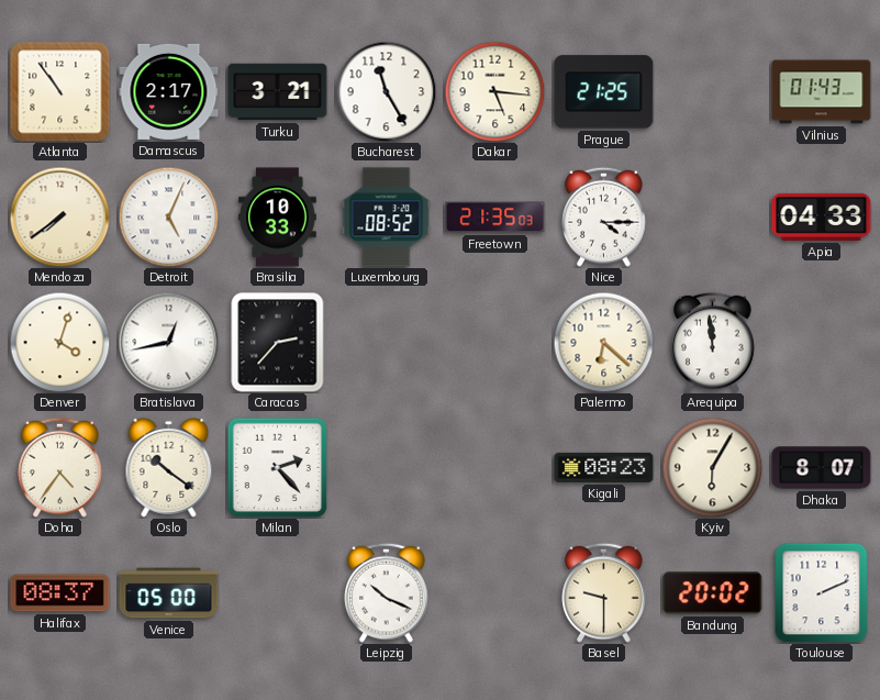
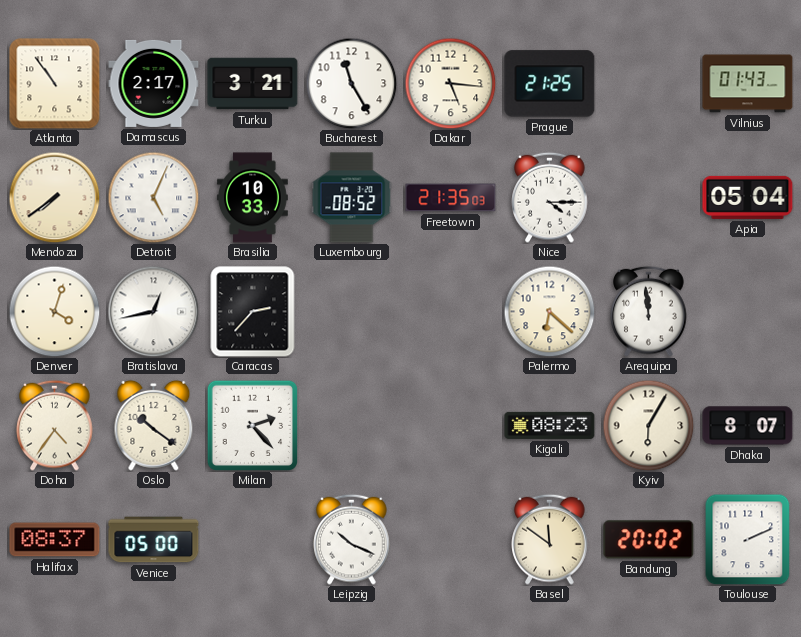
Apia: 04:33 -> 05:04
Basel: 9:30 -> 11:51
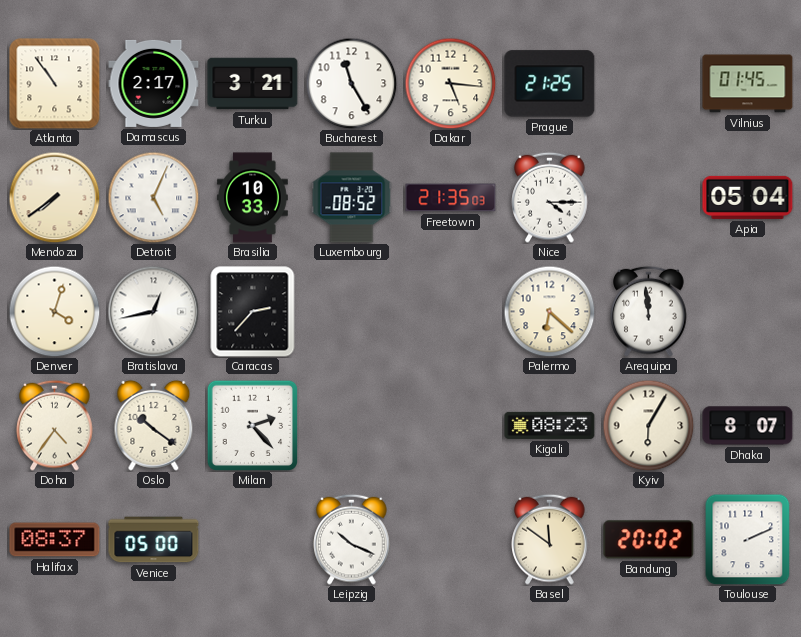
Vilnius: 01:43 -> 01:45
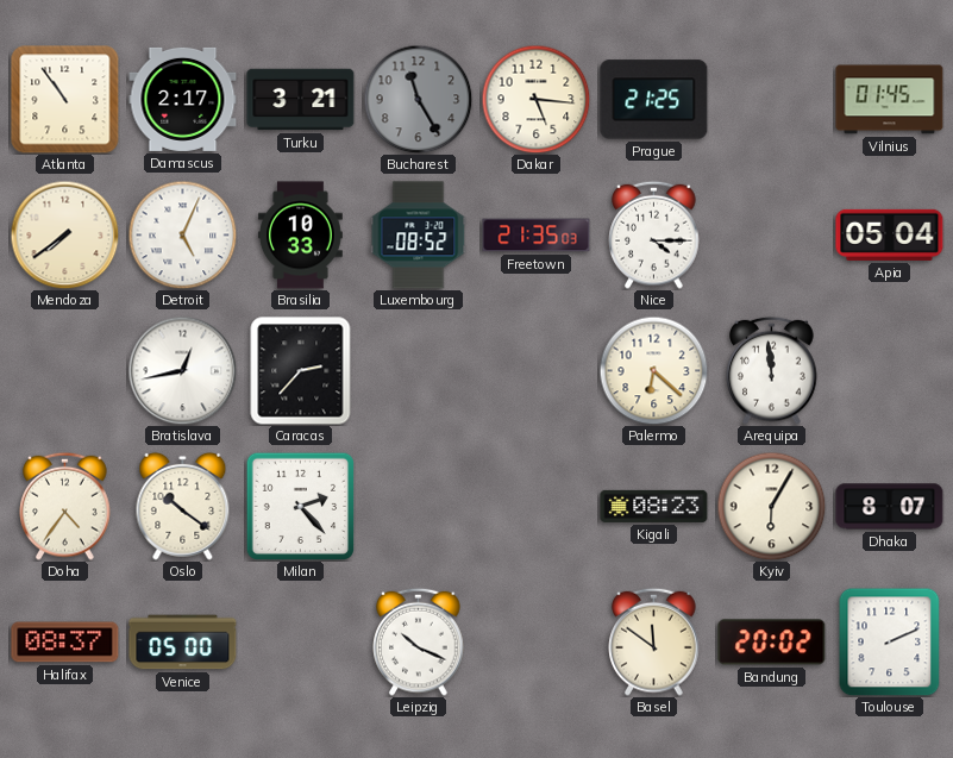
Bucharest dial: white -> grey
Denver: 4:03 -> none
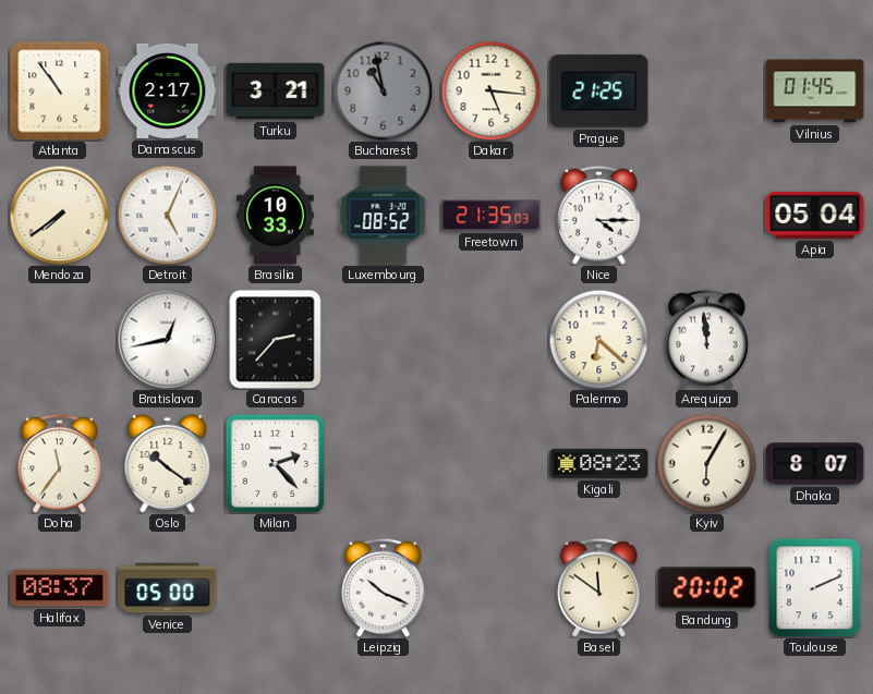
Bucharest: 11:25 -> 10:58
Doha: 4:36 -> 11:36
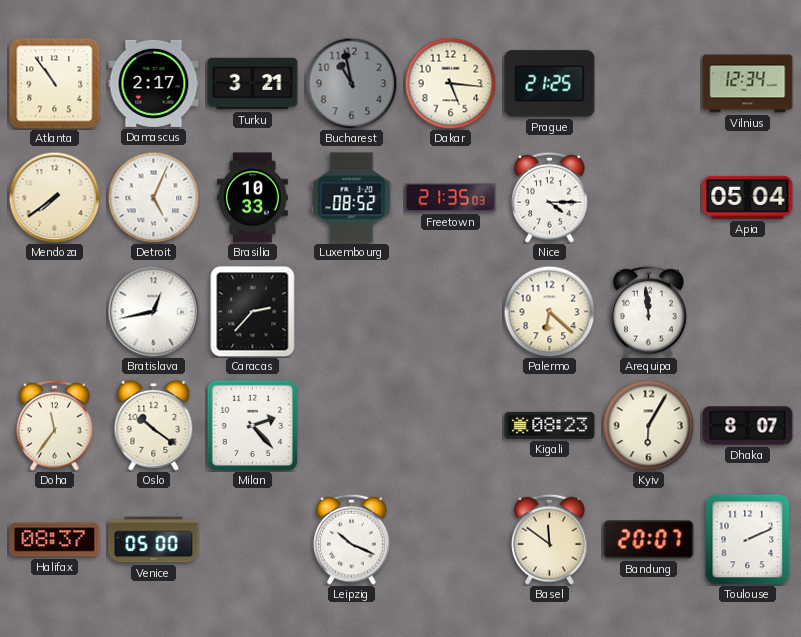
Vilnius: 01:45 -> 12:34
Bandung: 20:02 -> 20:07
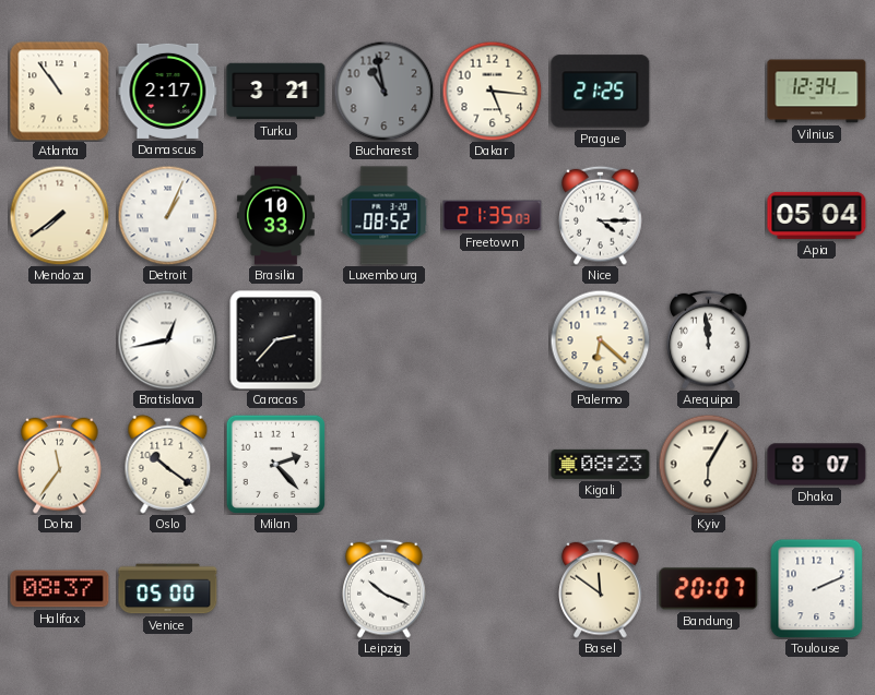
Detroit: 5:04 -> 1:04
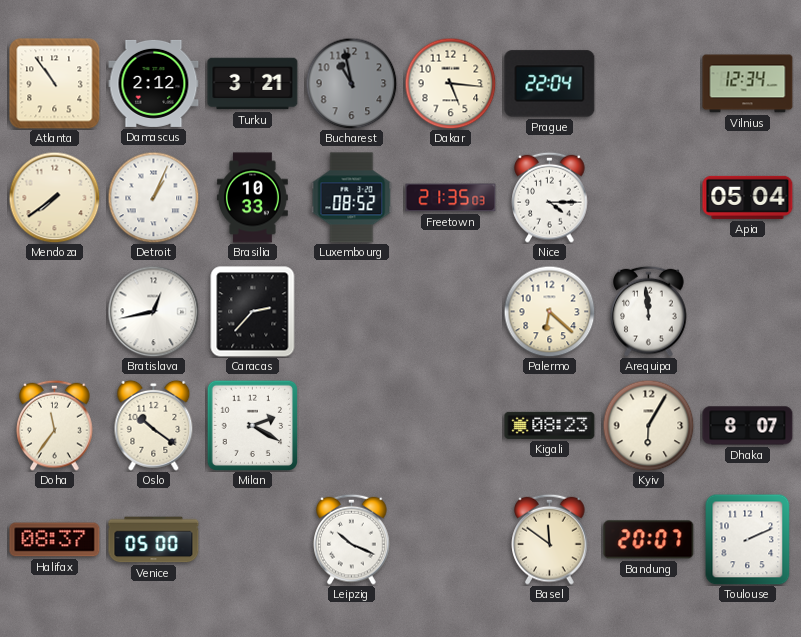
Damascus: 2:17 -> 2:12
Prague: 21:25 -> 22:04
Milan: 2:23 -> 2:20
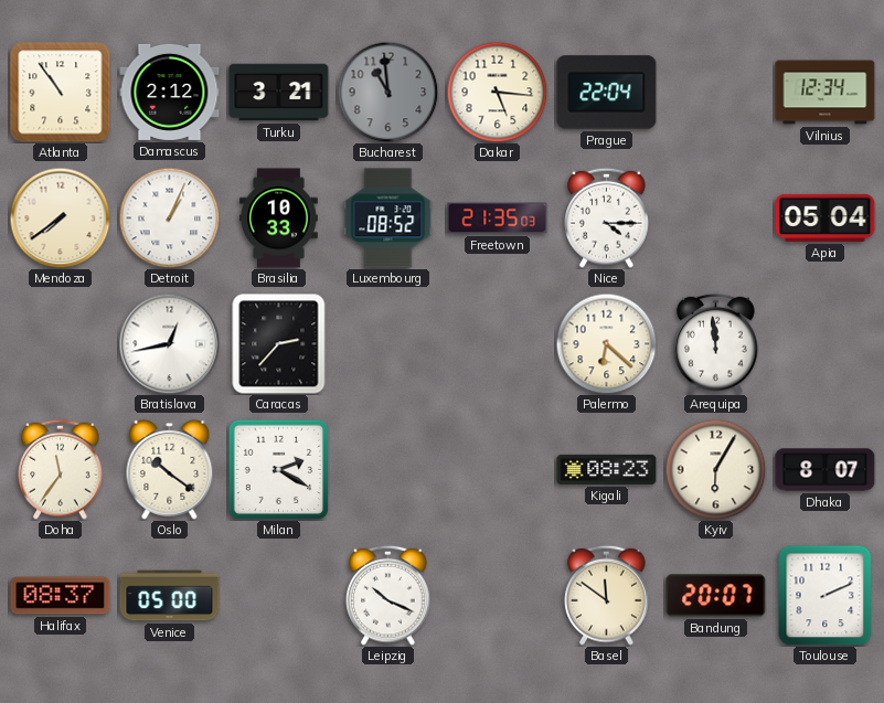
Bucharest: 10:58 -> 10:59
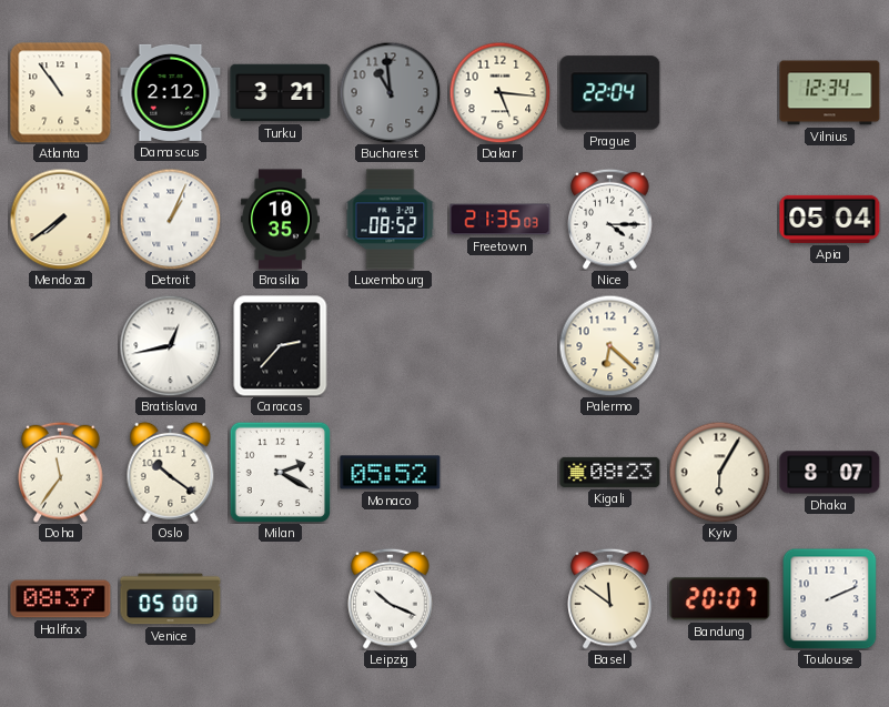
Brasilia: 10:33 -> 10:35
Arequipa: 11:59 -> none
Monaco: none -> 05:52
